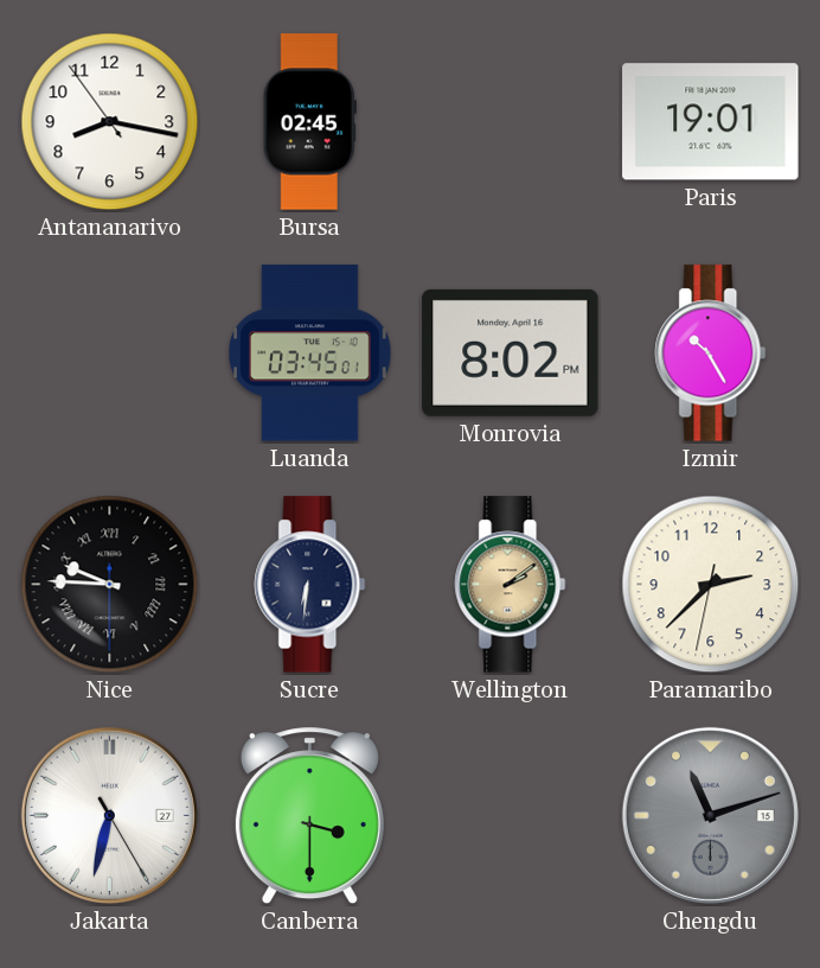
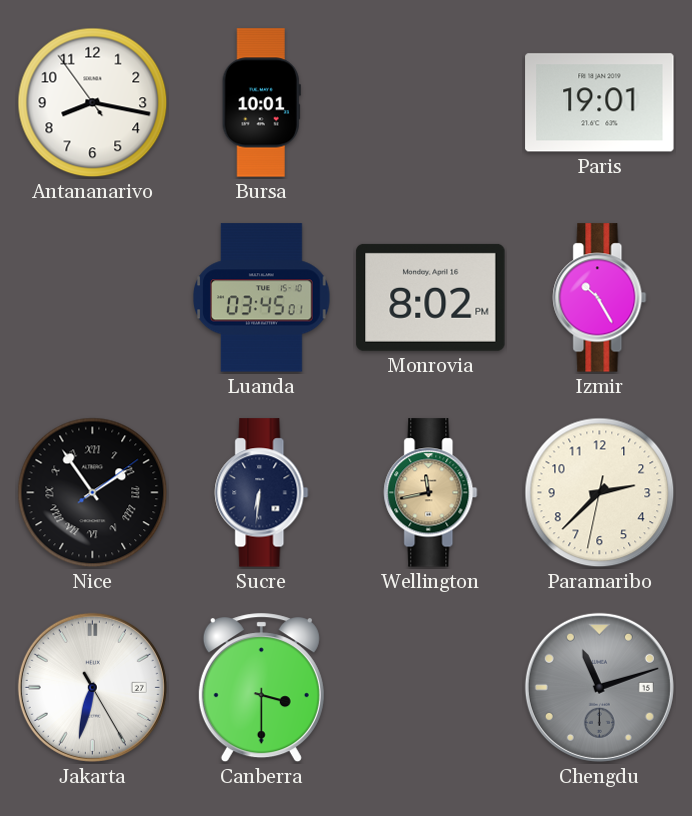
Bursa: 02:45 -> 10:01
Nice: 9:45 -> 1:54
Wellington: 2:09 -> 11:43
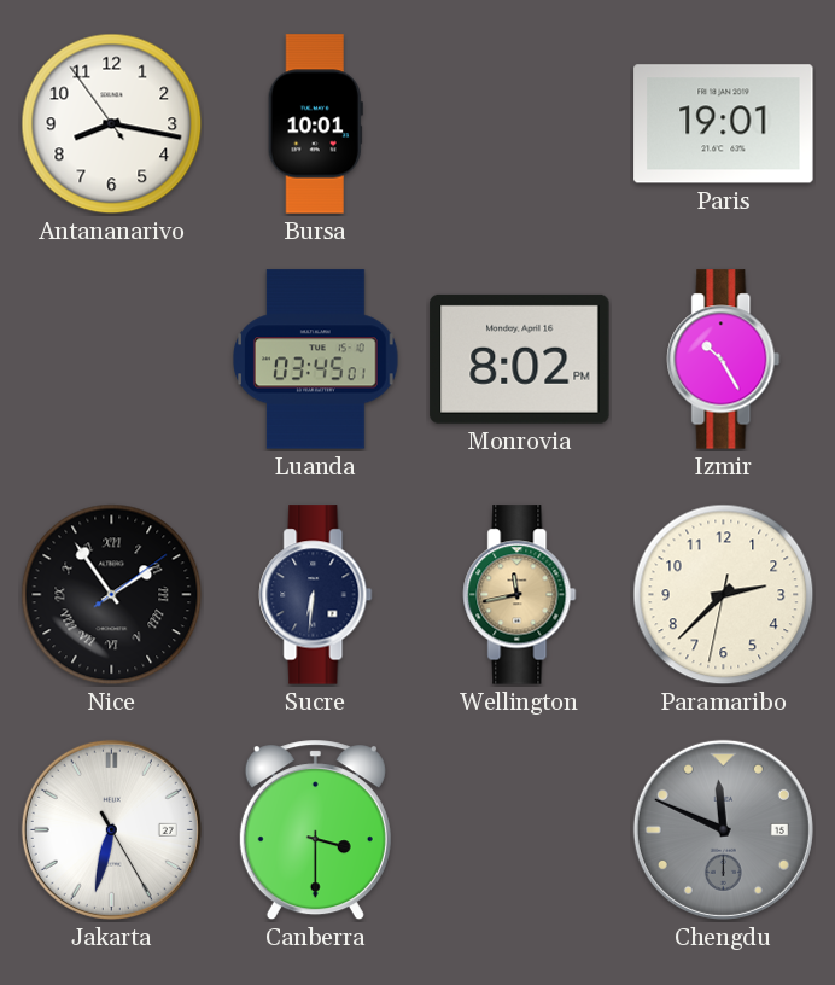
Chengdu: 11:12 -> 11:49
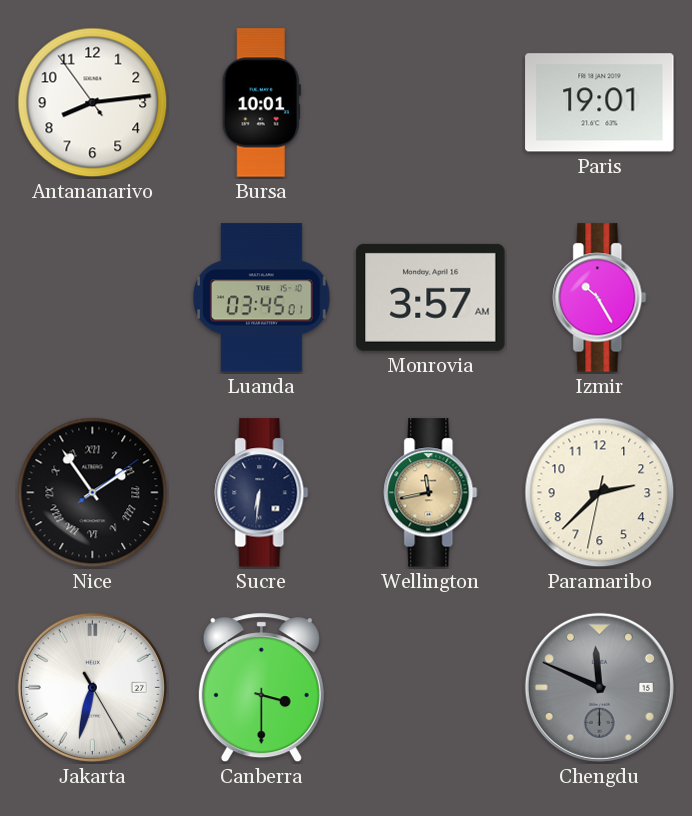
Antananarivo: 8:16 -> 8:13
Monrovia: 8:02 -> 3:57
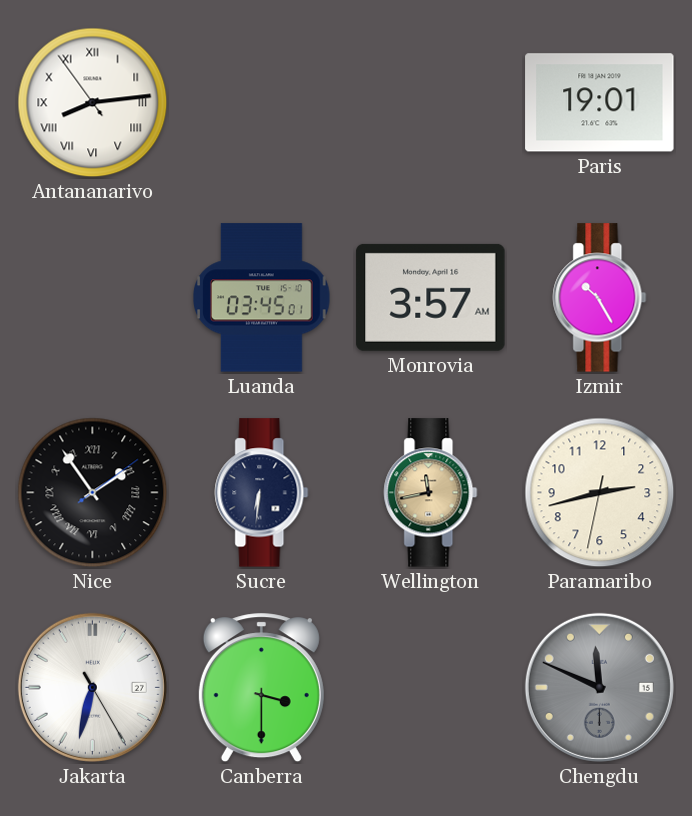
Antananarivo numerals: Arabic -> Roman
Bursa: 10:01 -> none
Paramaribo: 2:37 -> 2:42
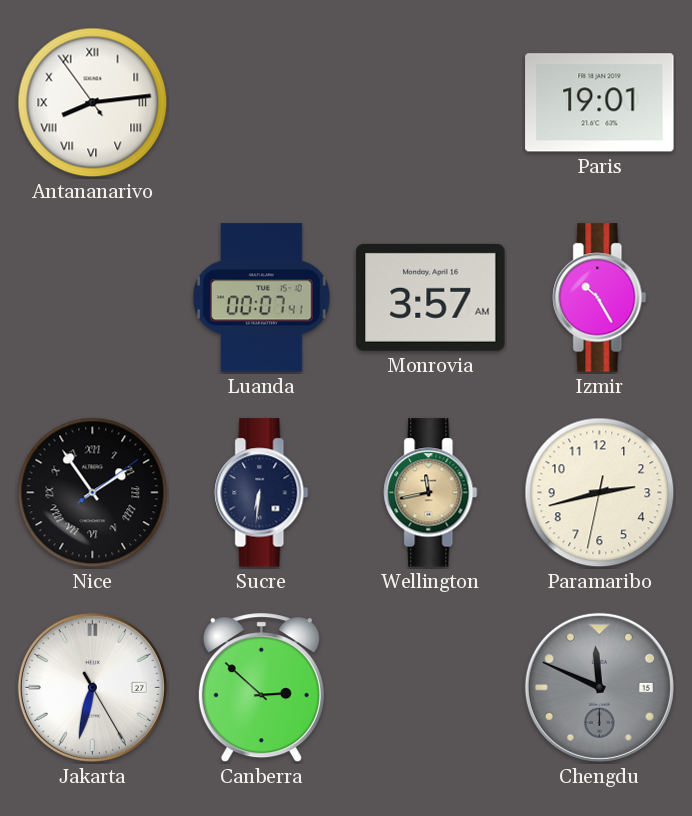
Luanda: 03:45 -> 00:07
Canberra: 3:30 -> 2:52
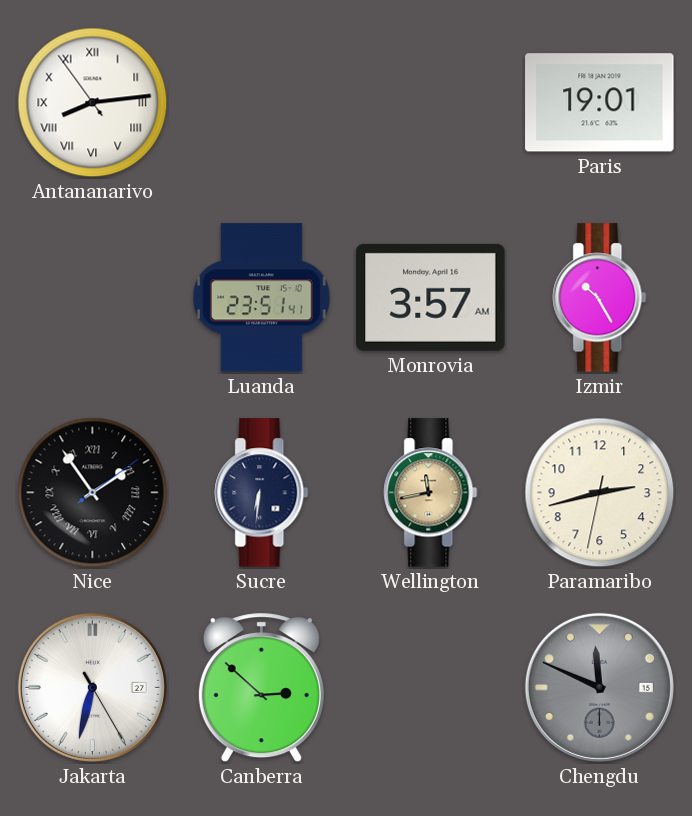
Luanda: 00:07 -> 23:51
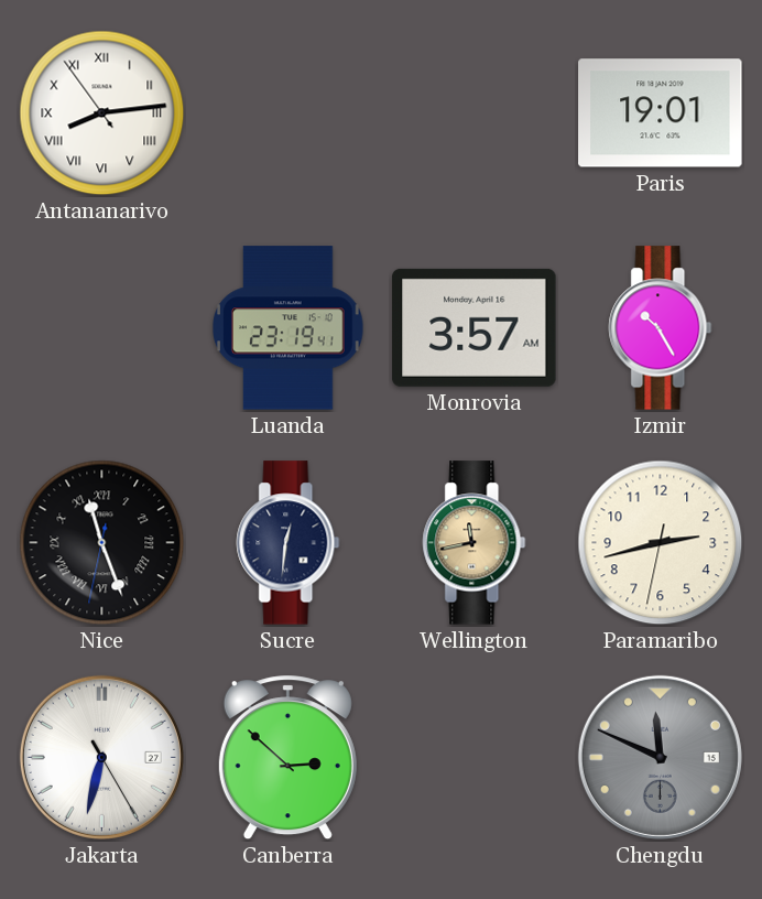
Luanda: 23:51 -> 23:19
Nice: 1:54 -> 11:26
Sucre: 6:31 -> 12:31
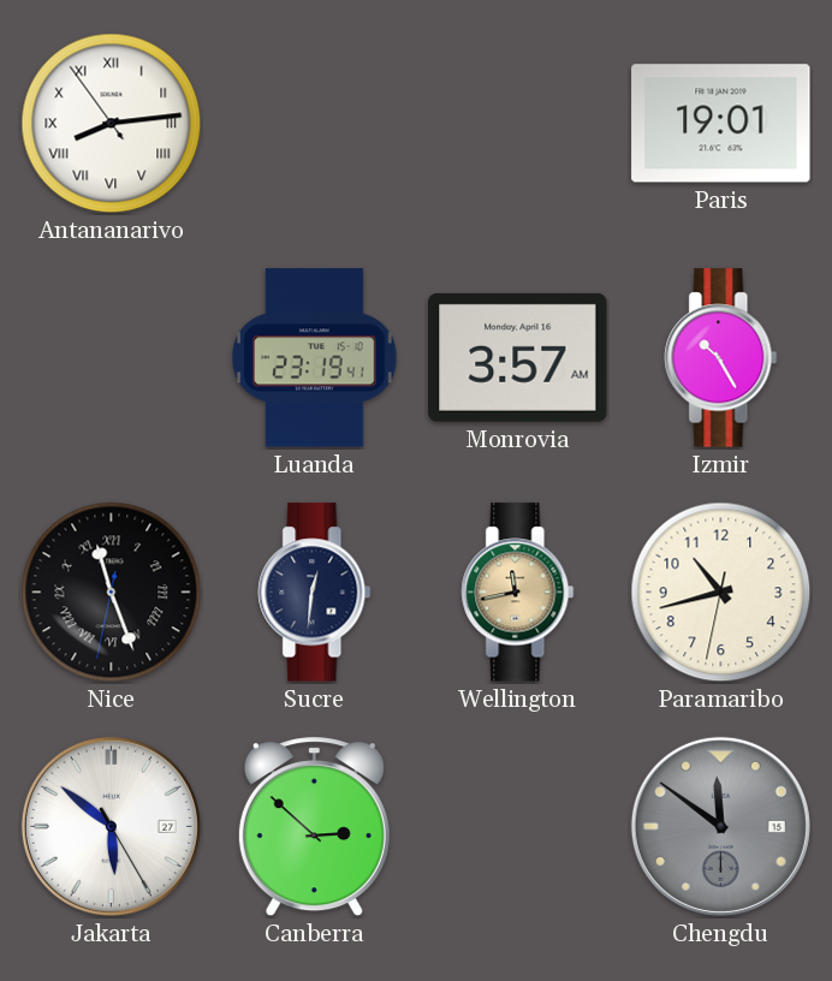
Paramaribo: 2:42 -> 10:42
Jakarta: 6:32 -> 5:51
Chengdu: 11:49 -> 11:51
